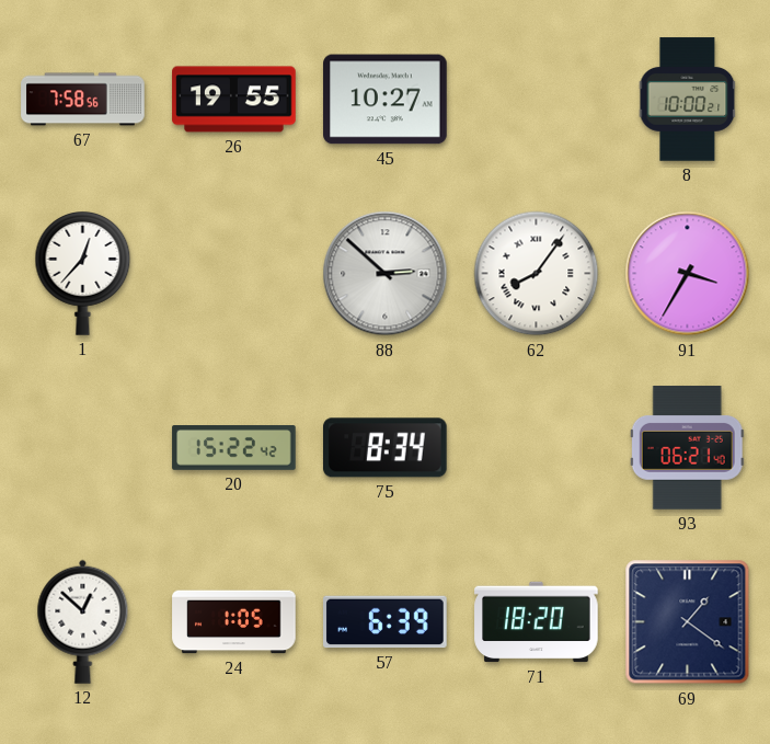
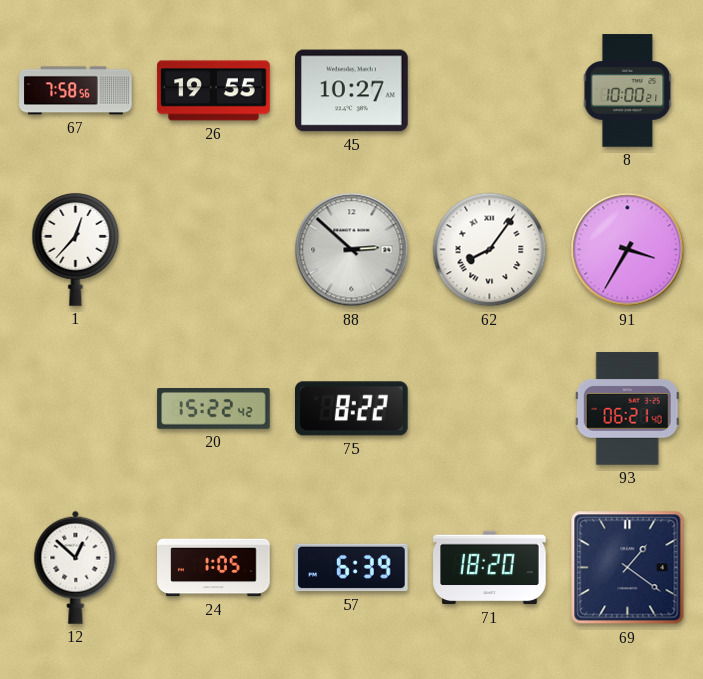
75: 8:34 -> 8:22
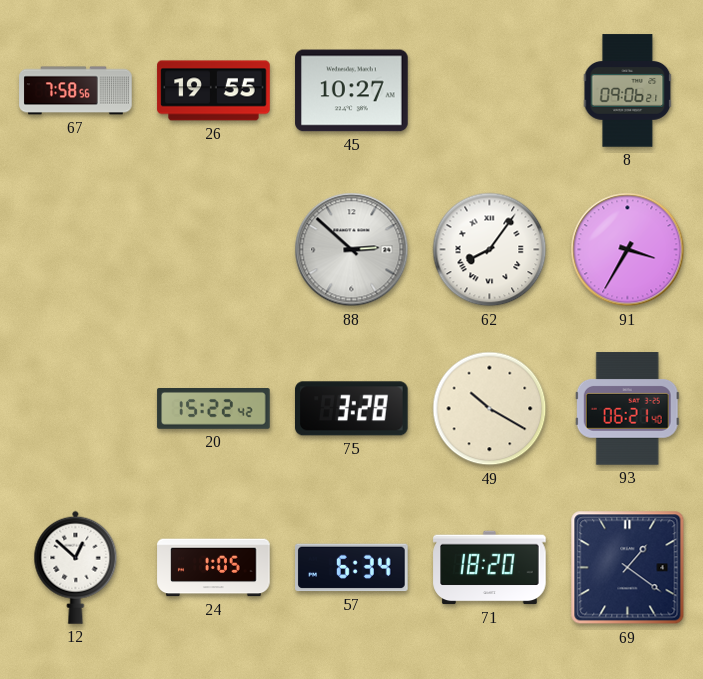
8: 10:00 -> 09:06
1: 12:37 -> none
75: 8:22 -> 3:28
49: none -> 10:20
57: 6:39 -> 6:34
